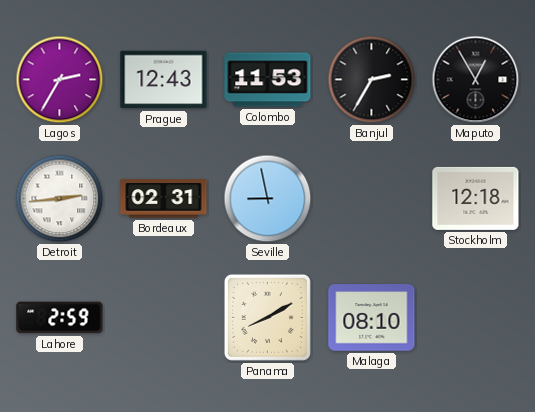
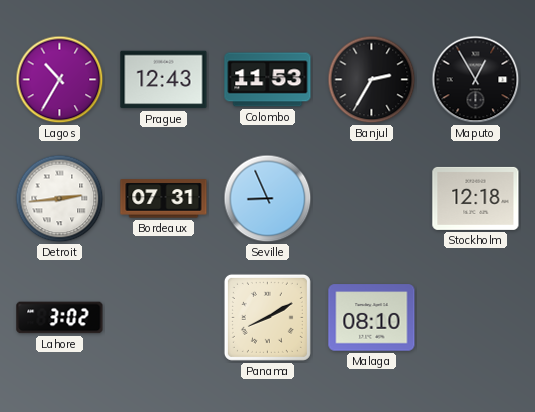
Lagos: 2:35 -> 10:35
Bordeaux: 02:31 -> 07:31
Seville: 8:58 -> 8:56
Lahore: 2:59 -> 3:02
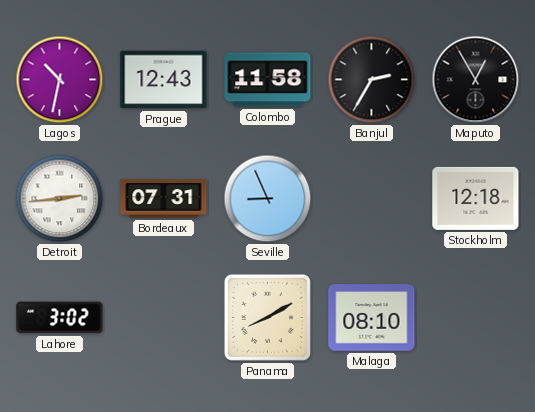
Lagos: 10:35 -> 10:32
Colombo: 11:53 -> 11:58
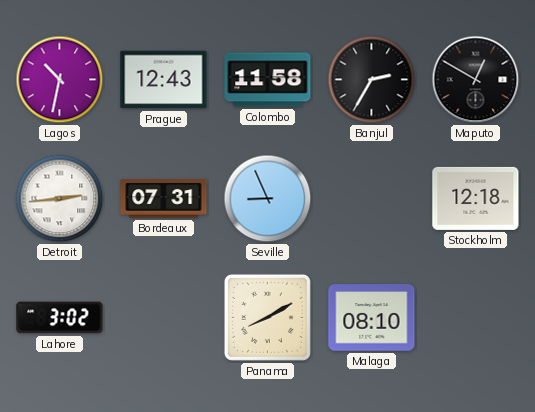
Maputo: 12:55 -> 12:50
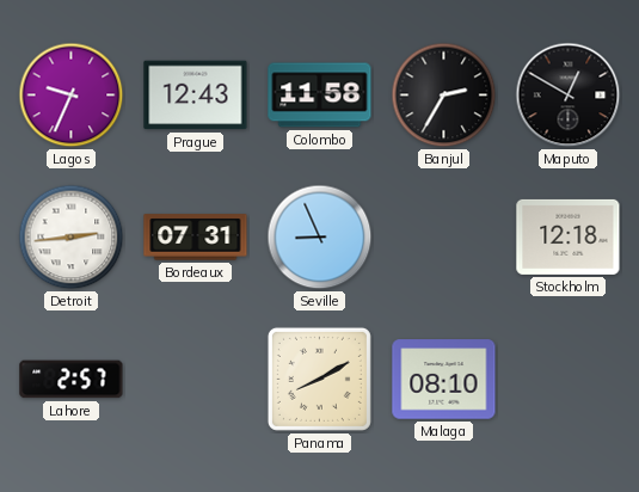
Lagos: 10:32 -> 9:34
Lahore: 3:02 -> 2:57
